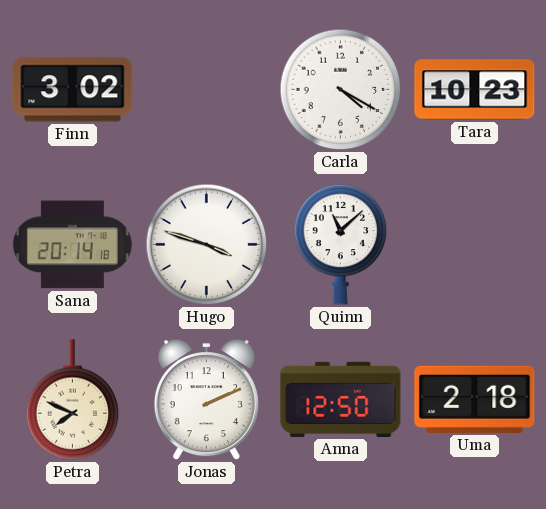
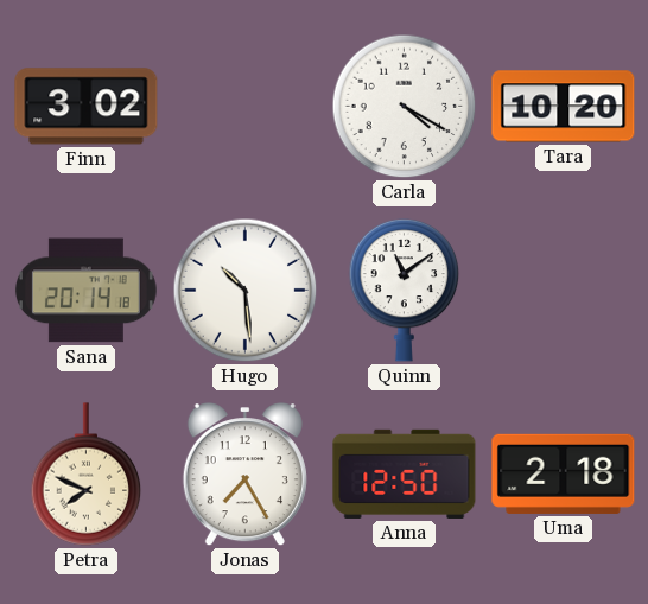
Tara: 10:23 -> 10:20
Hugo: 3:48 -> 10:29
Quinn: 11:08 -> 11:09
Jonas: 2:11 -> 7:25
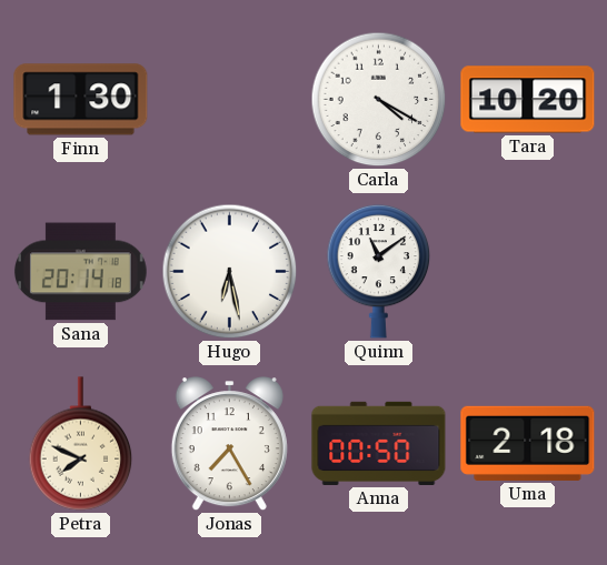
Finn: 3:02 -> 1:30
Hugo: 10:29 -> 6:28
Anna: 12:50 -> 00:50
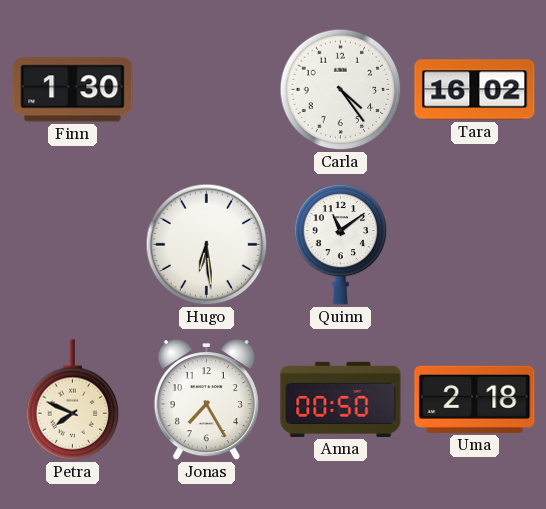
Carla: 4:20 -> 4:24
Tara: 10:20 -> 16:02
Sana: 20:14 -> none
Hugo: 6:28 -> 6:29
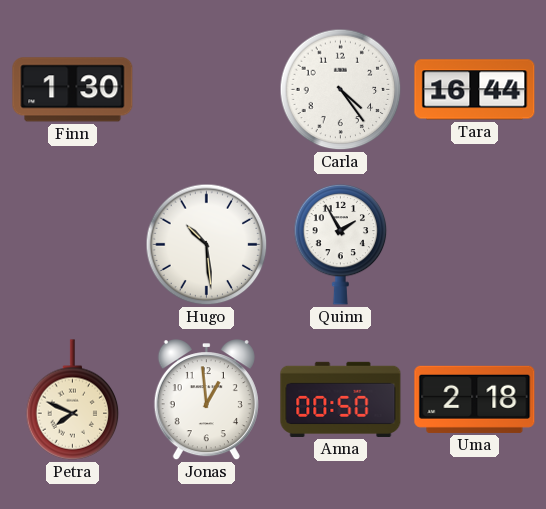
Tara: 16:02 -> 16:44
Hugo: 6:29 -> 10:29
Quinn: 11:09 -> 1:55
Jonas: 7:25 -> 12:59
